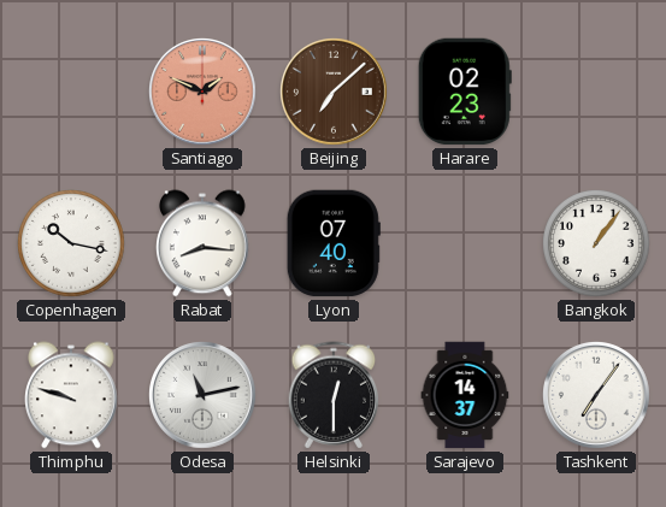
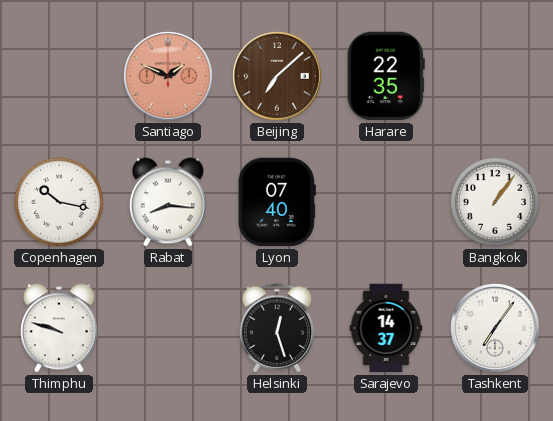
Harare: 02:23 -> 22:35
Odesa: 11:13 -> none
Helsinki: 12:30 -> 12:27
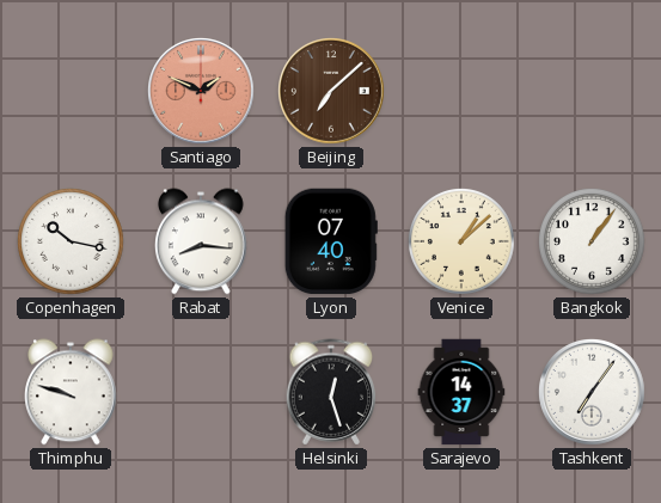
Harare: 22:35 -> none
Venice: none -> 1:08
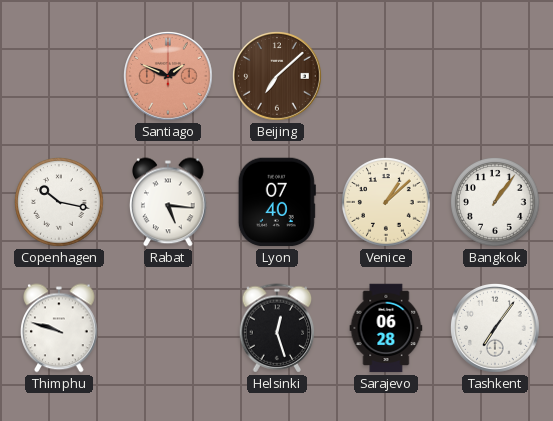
Rabat: 8:16 -> 5:16
Sarajevo: 14:37 -> 06:28
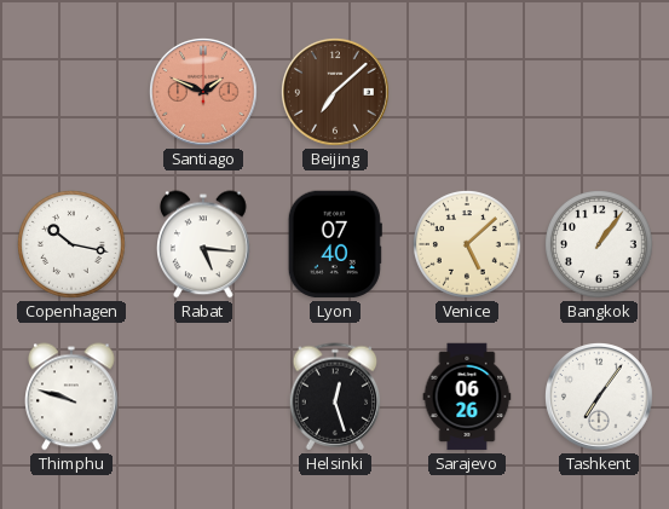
Venice: 1:08 -> 5:08
Sarajevo: 06:28 -> 06:26
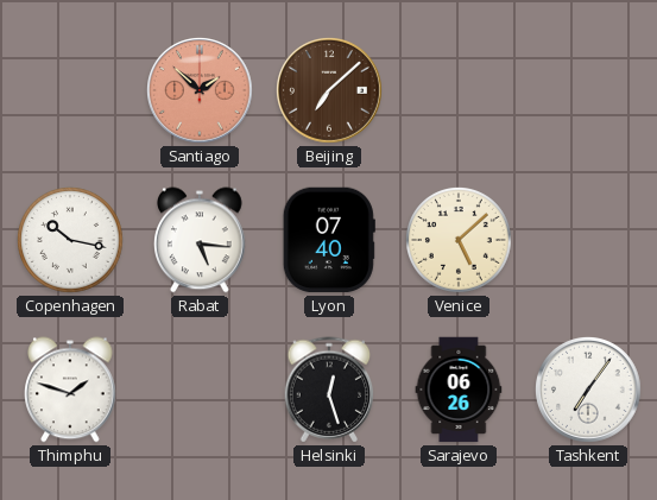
Santiago: 1:49 -> 1:52
Bangkok: 1:06 -> none
Thimphu: 9:48 -> 1:48
